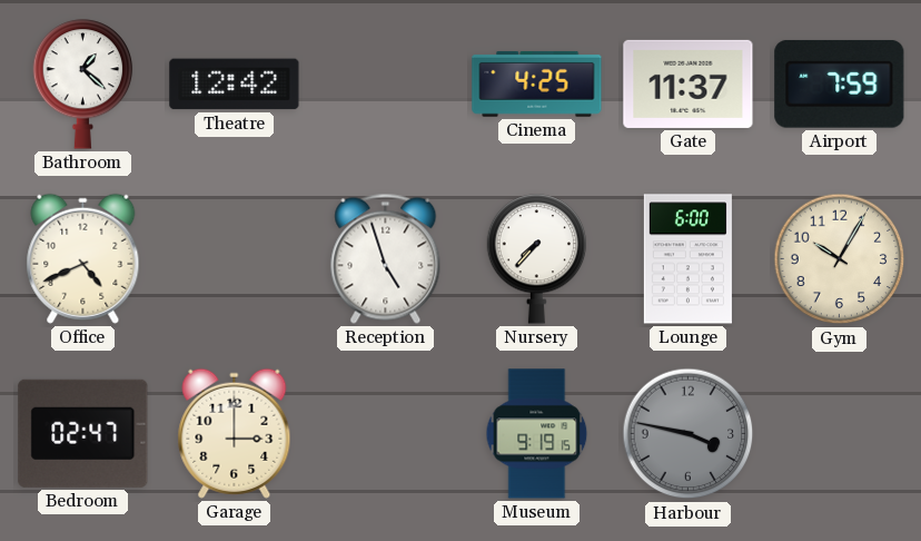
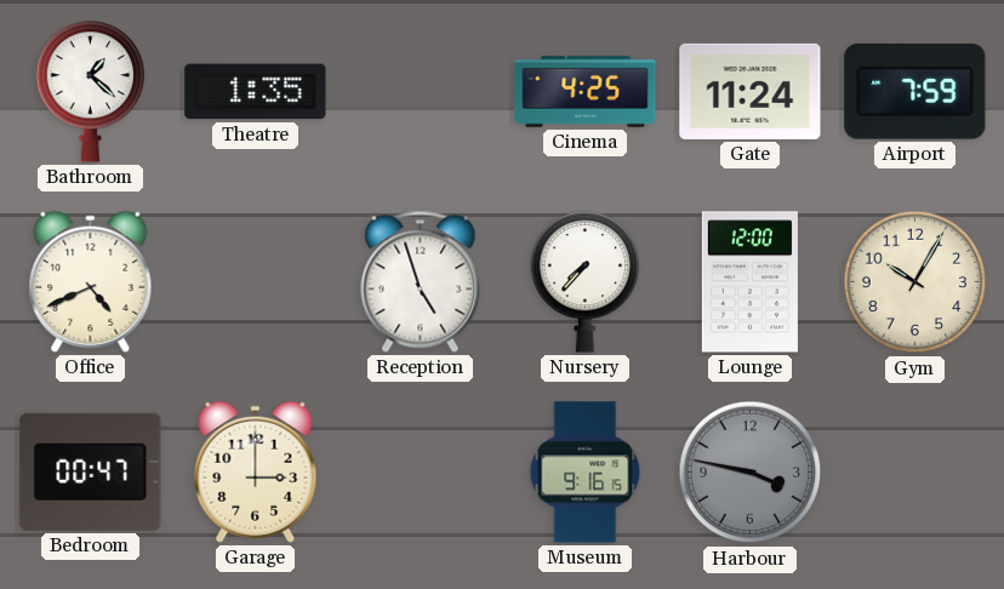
Theatre: 12:42 -> 1:35
Gate: 11:37 -> 11:24
Lounge: 6:00 -> 12:00
Bedroom: 02:47 -> 00:47
Museum: 9:19 -> 9:16
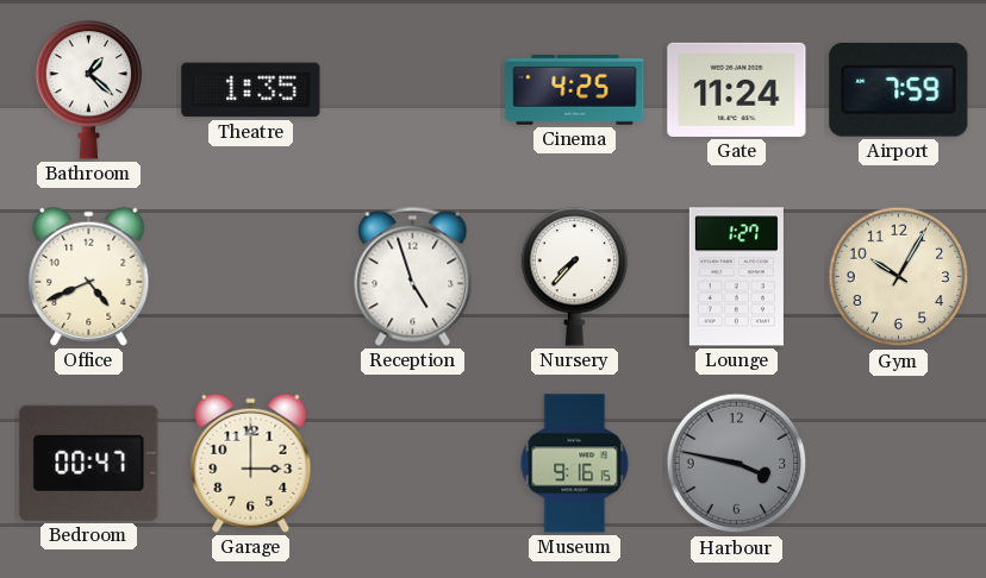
Lounge: 12:00 -> 1:27
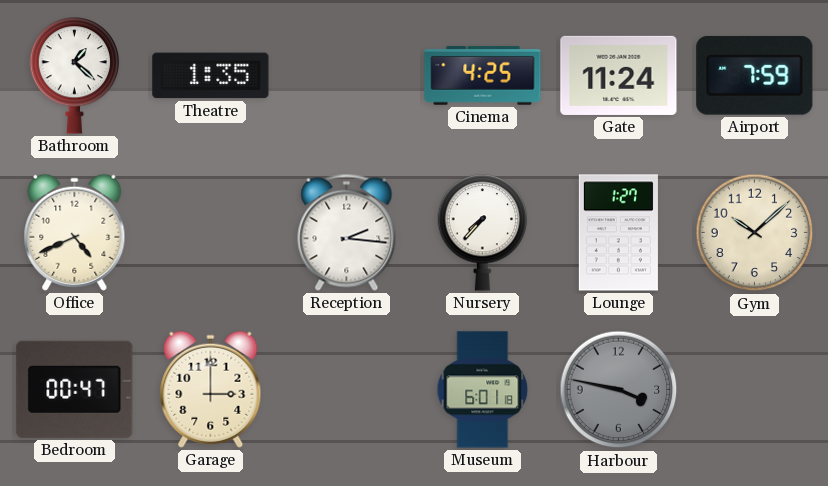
Reception: 4:57 -> 2:16
Gym: 10:05 -> 10:08
Museum: 9:16 -> 6:01
